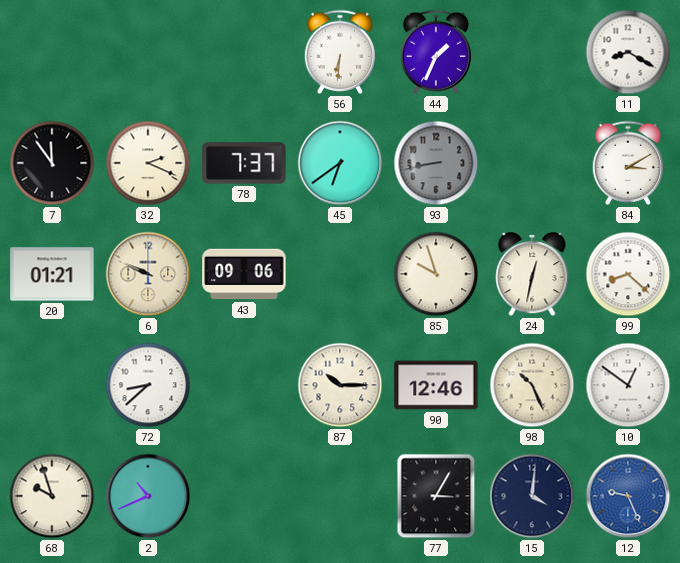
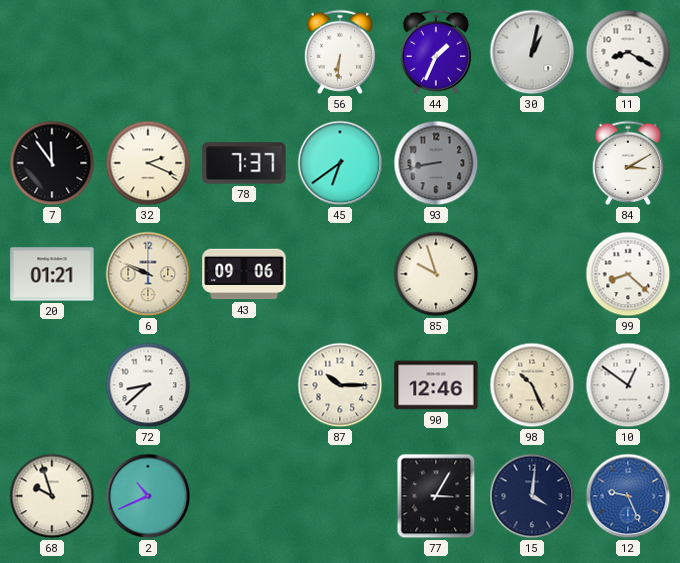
30: none -> 1:02
24: 12:32 -> none
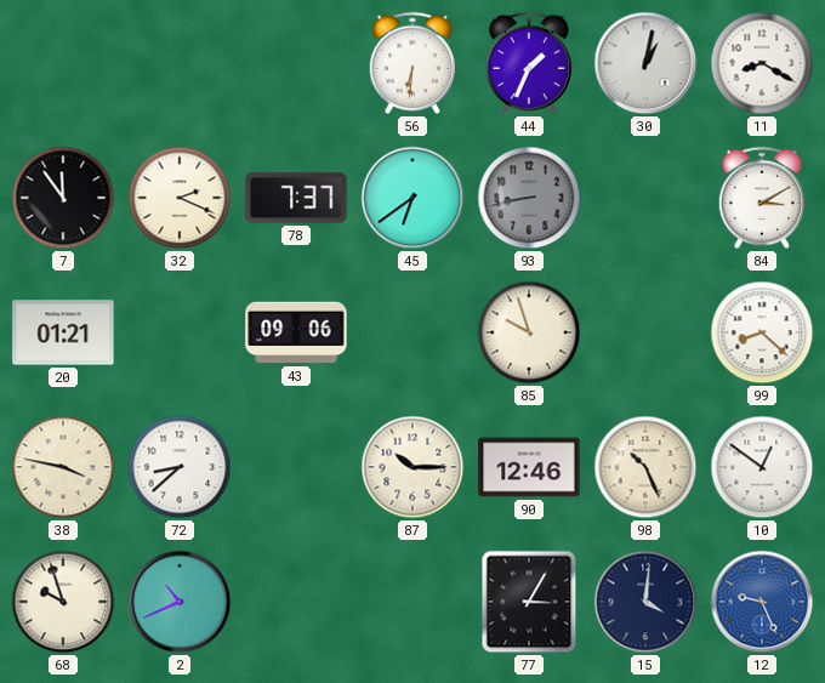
6: 9:49 -> none
38: none -> 3:47
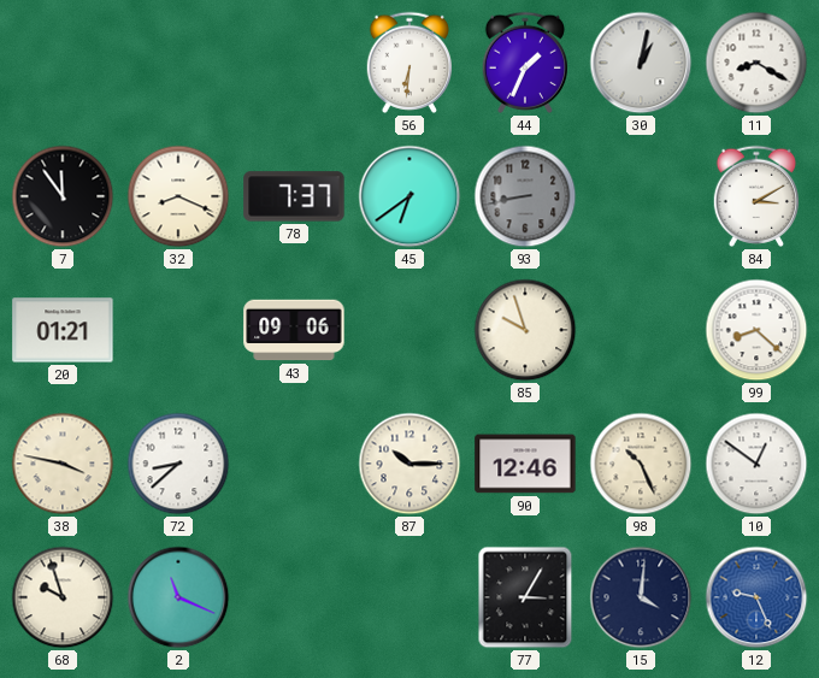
32: 2:19 -> 8:19
2: 10:41 -> 11:19
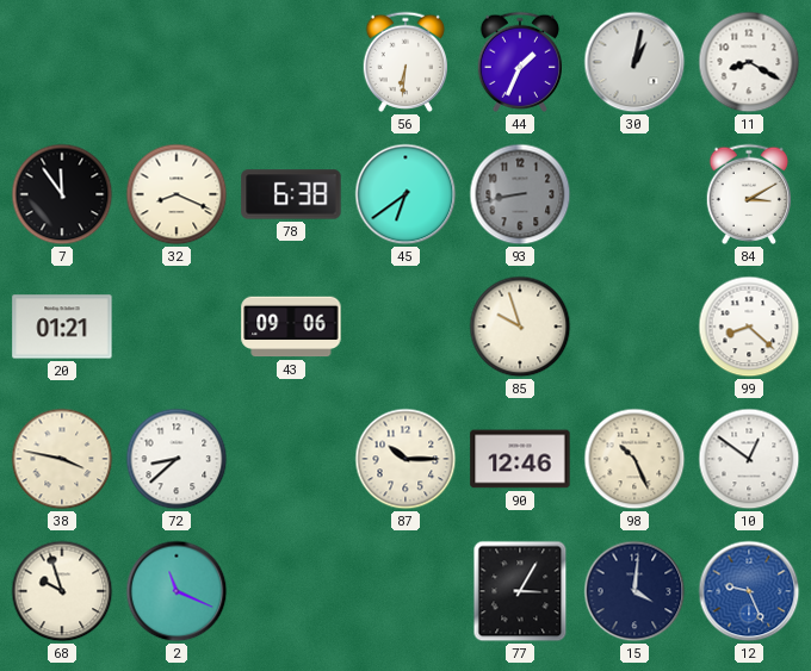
78: 7:37 -> 6:38
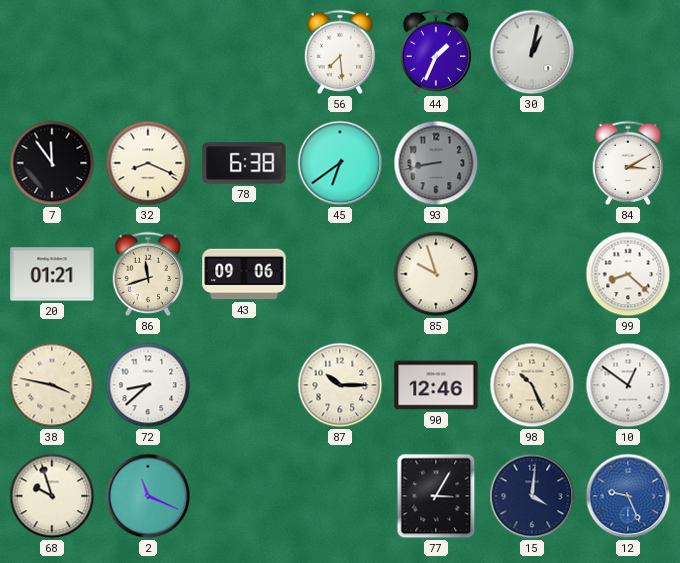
56: 6:31 -> 7:29
11: 8:20 -> none
86: none -> 11:42
